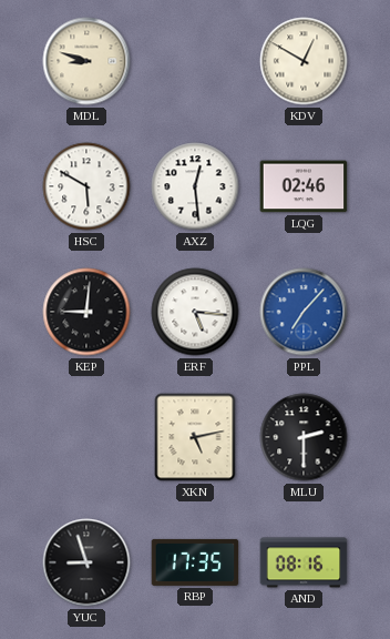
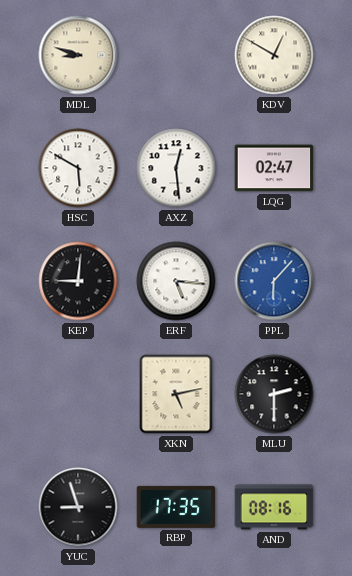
LQG: 02:46 -> 02:47
PPL: 7:07 -> 6:07
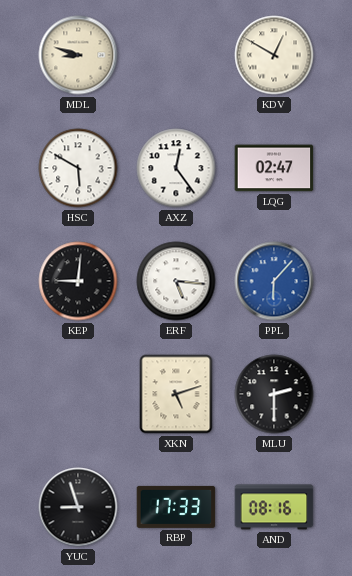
AXZ: 12:29 -> 12:24
XKN: 5:13 -> 5:12
RBP: 17:35 -> 17:33
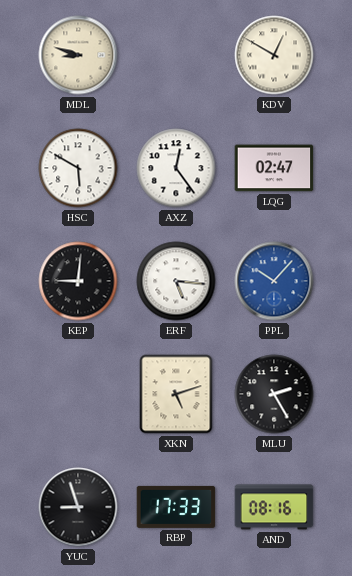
PPL: 6:07 -> 10:07
MLU: 2:30 -> 2:25
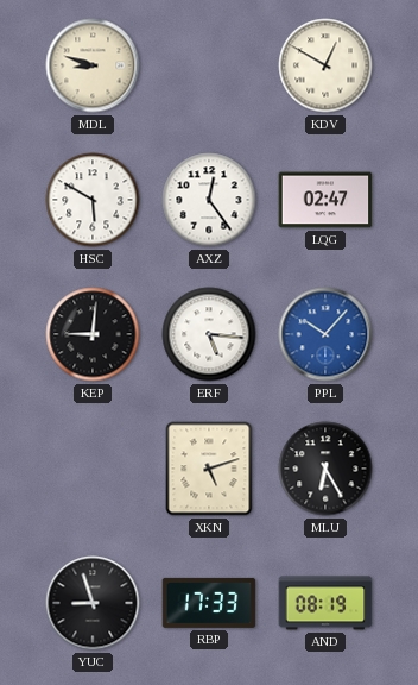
MLU: 2:25 -> 6:25
AND: 08:16 -> 08:19
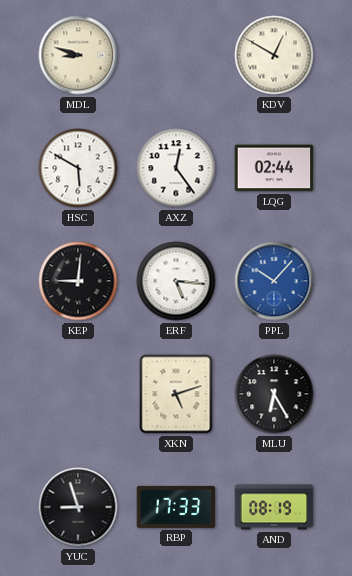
LQG: 02:47 -> 02:44
